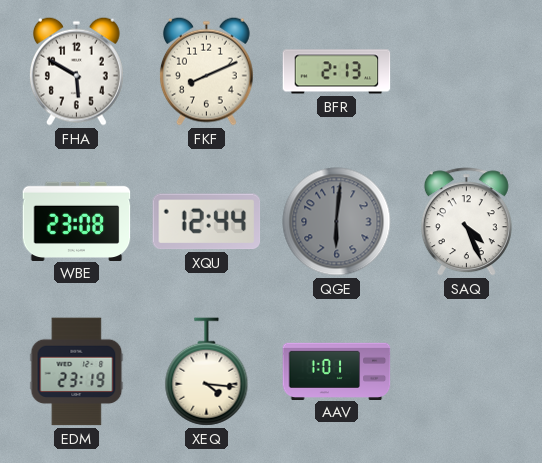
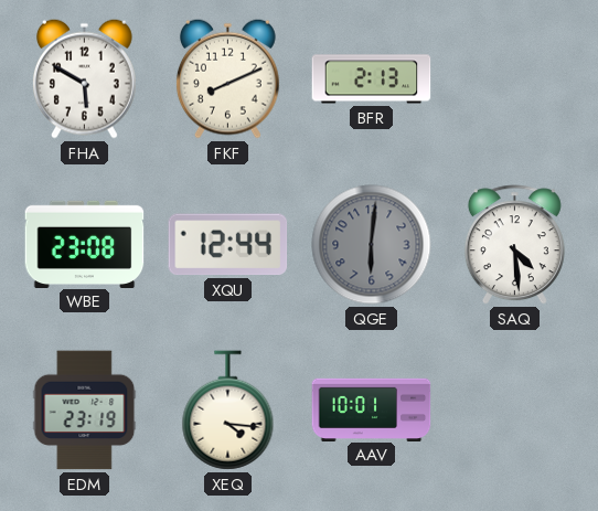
SAQ: 4:26 -> 4:29
AAV: 1:01 -> 10:01
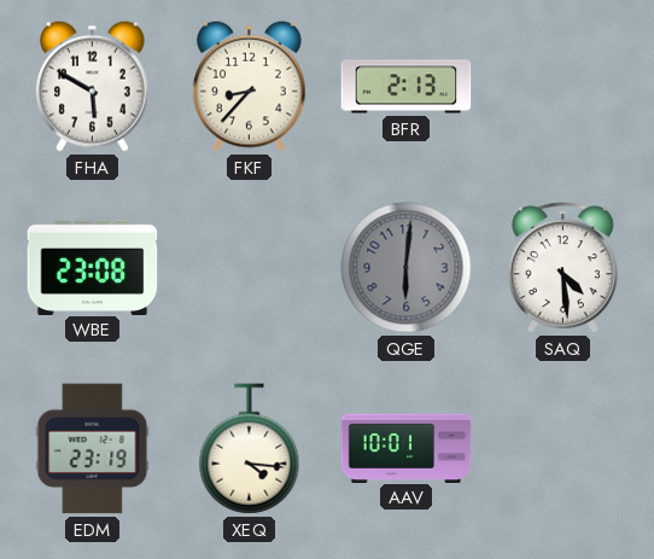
FKF: 8:11 -> 8:37
XQU: 12:44 -> none
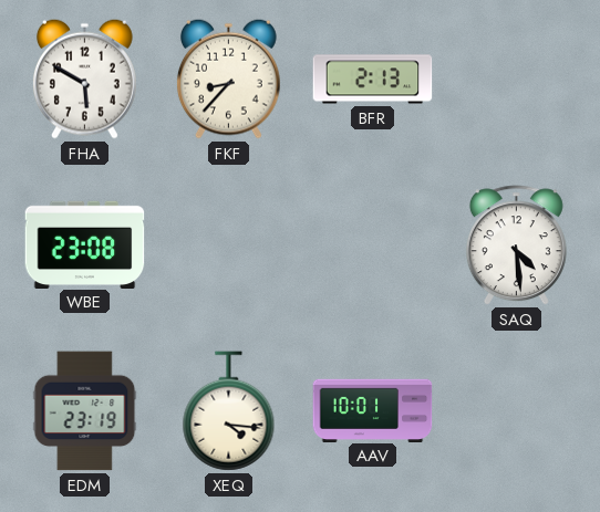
QGE: 6:01 -> none
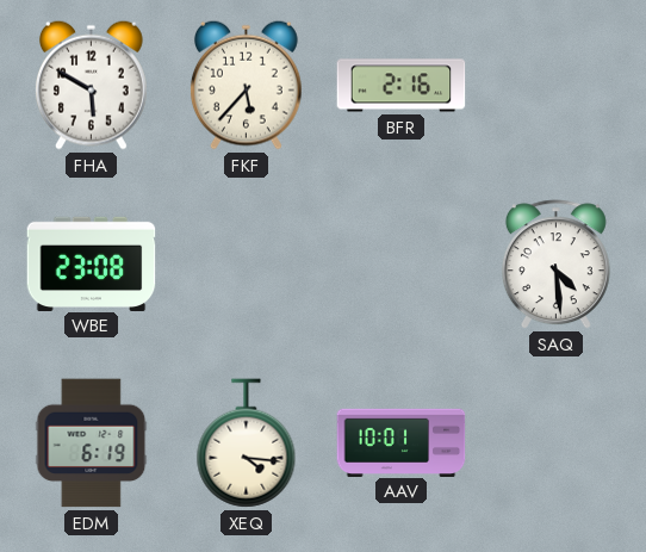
FKF: 8:37 -> 5:37
BFR: 2:13 -> 2:16
EDM: 23:19 -> 6:19
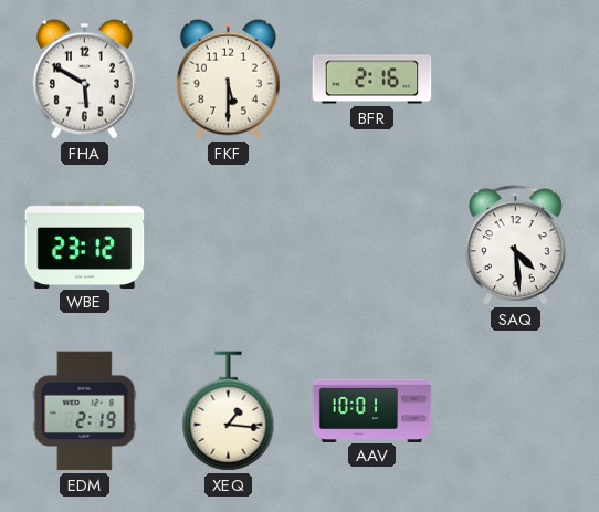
FKF: 5:37 -> 5:30
WBE: 23:08 -> 23:12
EDM: 6:19 -> 2:19
XEQ: 4:16 -> 1:16
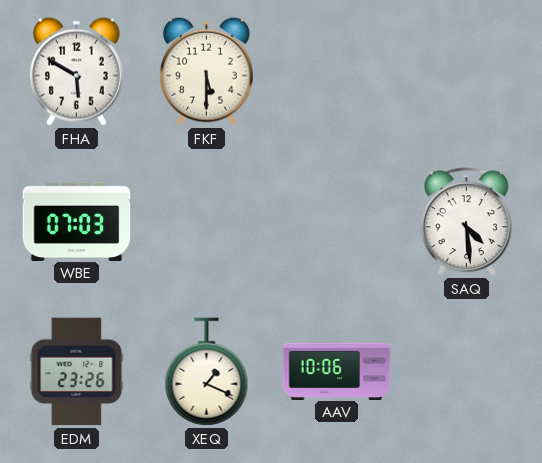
BFR: 2:16 -> none
WBE: 23:12 -> 07:03
EDM: 2:19 -> 23:26
XEQ: 1:16 -> 1:19
AAV: 10:01 -> 10:06
